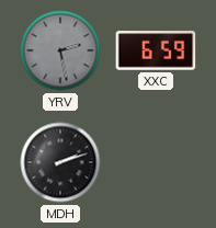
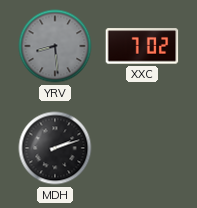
YRV: 2:28 -> 8:29
XXC: 6:59 -> 7:02
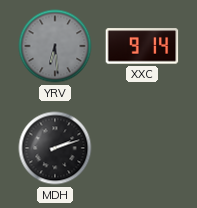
YRV: 8:29 -> 6:29
XXC: 7:02 -> 9:14
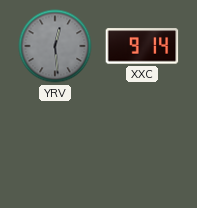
YRV: 6:29 -> 12:29
MDH: 2:12 -> none
